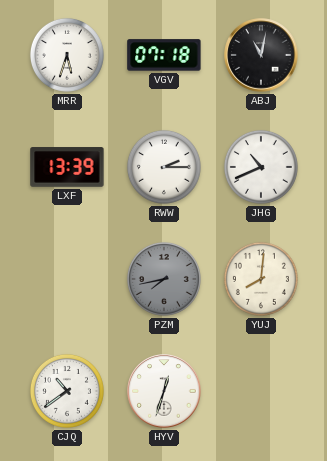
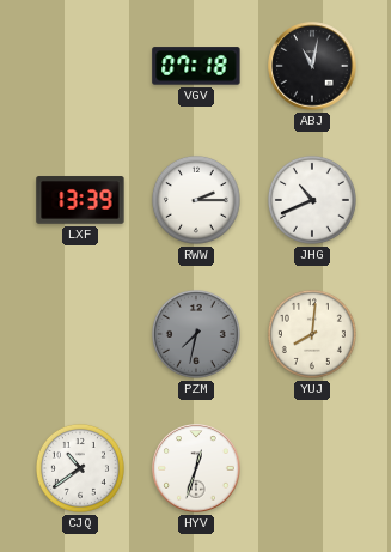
MRR: 5:33 -> none
PZM: 7:43 -> 7:32
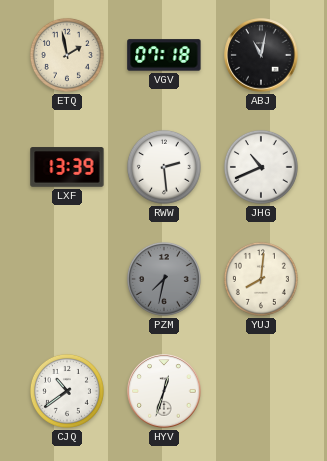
ETQ: none -> 1:58
RWW: 2:15 -> 2:29
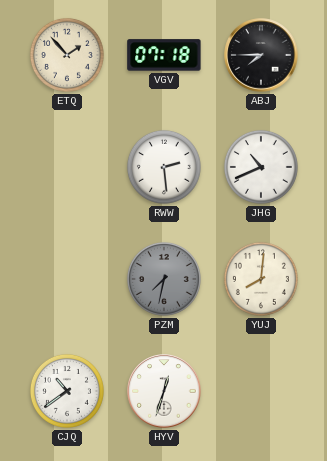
ETQ: 1:58 -> 1:53
ABJ: 11:02 -> 7:45
LXF: 13:39 -> none
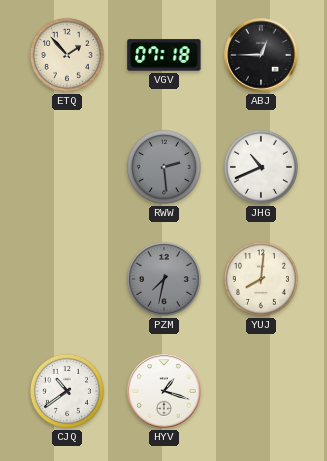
ABJ: 7:45 -> 12:45
RWW dial: white -> grey
HYV: 12:33 -> 1:18
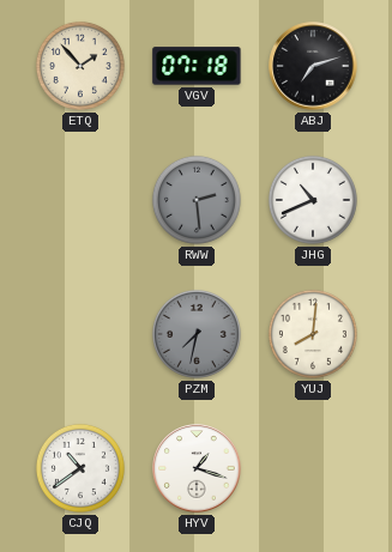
ABJ: 12:45 -> 7:12
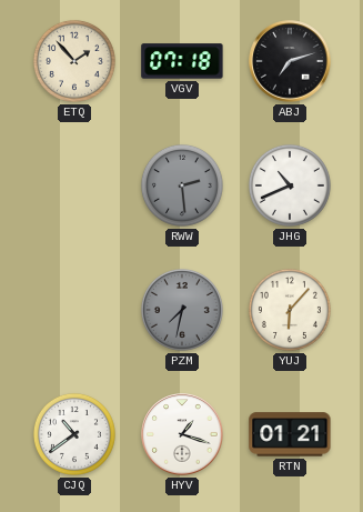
YUJ: 8:01 -> 6:07
RTN: none -> 01:21
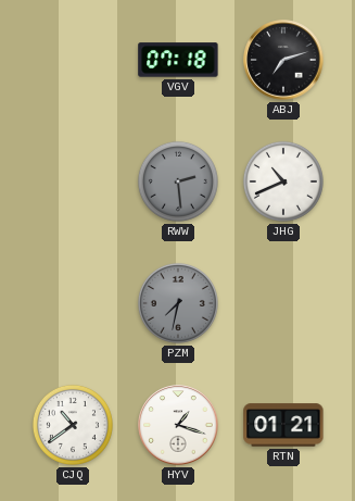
ETQ: 1:53 -> none
YUJ: 6:07 -> none
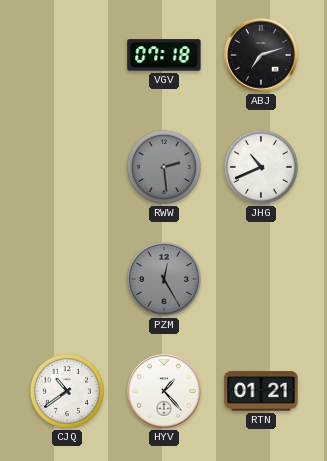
PZM: 7:32 -> 12:25
HYV: 1:18 -> 1:23
